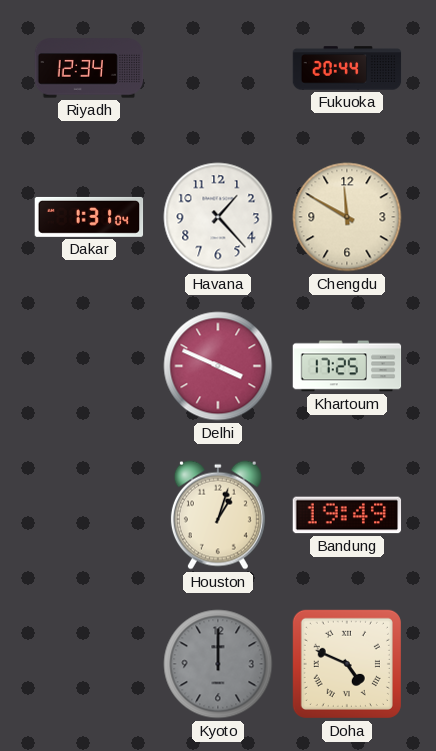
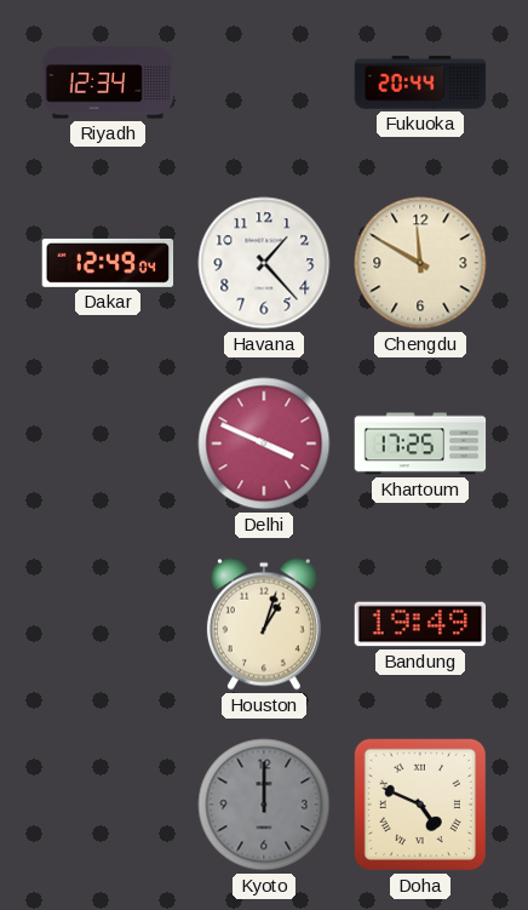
Dakar: 1:31 -> 12:49
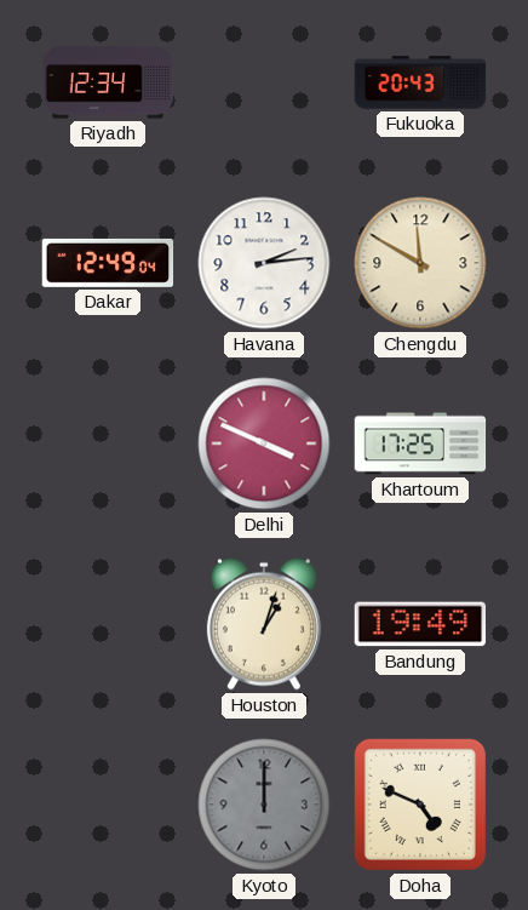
Fukuoka: 20:44 -> 20:43
Havana: 1:23 -> 2:14
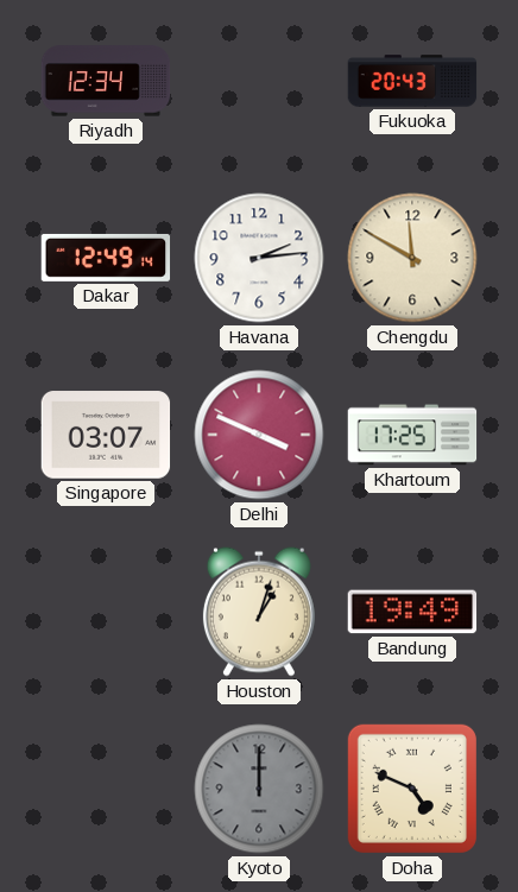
Dakar: 12:49:04 -> 12:49:14
Singapore: none -> 03:07
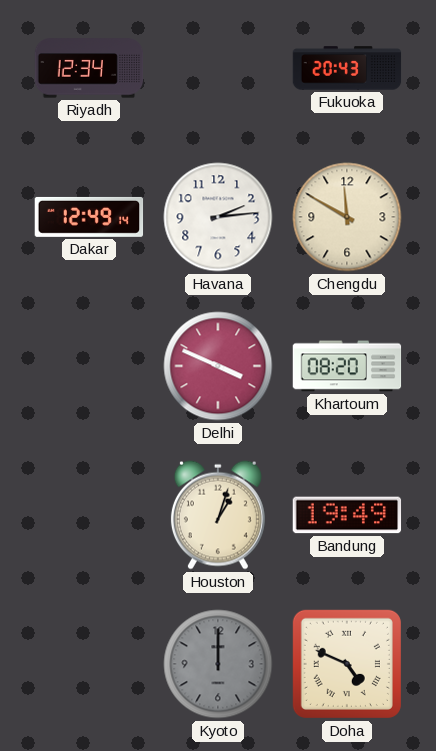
Singapore: 03:07 -> none
Khartoum: 17:25 -> 08:20
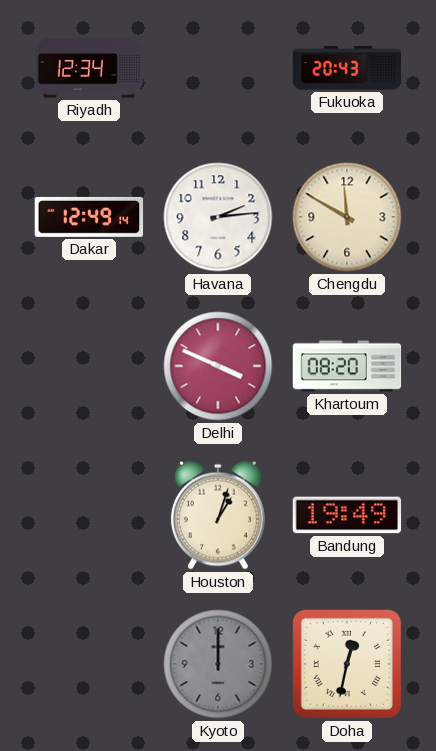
Doha: 4:49 -> 12:32
